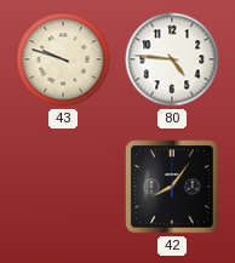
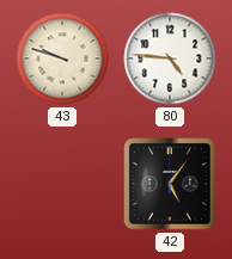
42: 8:06 -> 5:06
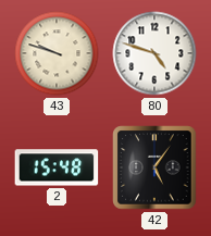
80: 4:46 -> 4:48
2: none -> 15:48
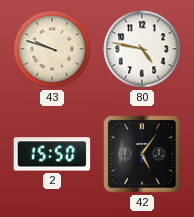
80: 4:48 -> 4:47
2: 15:48 -> 15:50
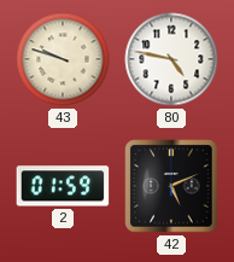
2: 15:50 -> 01:59
42: 5:06 -> 5:11
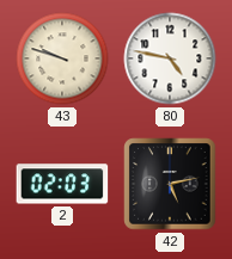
2: 01:59 -> 02:03
42: 5:11 -> 5:13
